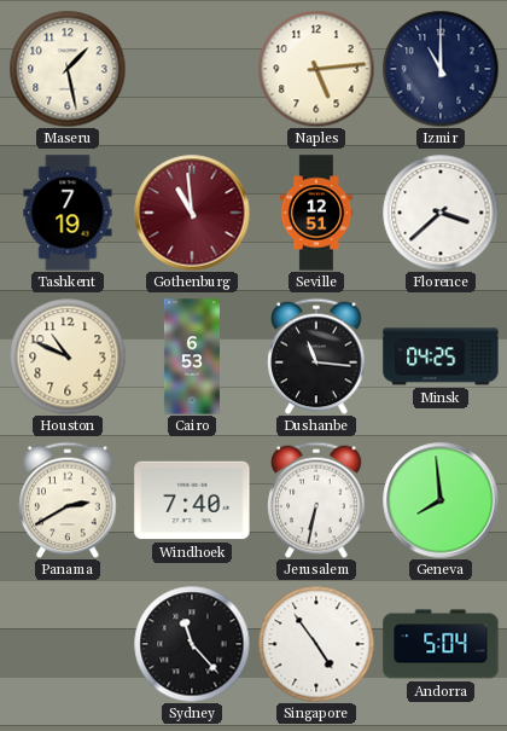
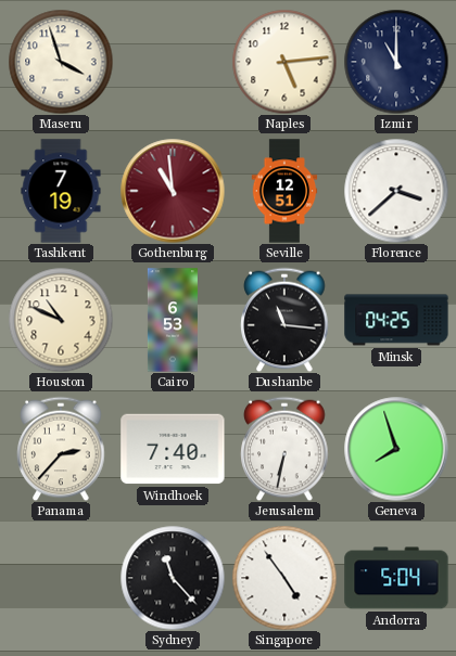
Maseru: 1:28 -> 3:57
Panama: 2:40 -> 2:37
Geneva: 7:59 -> 7:57
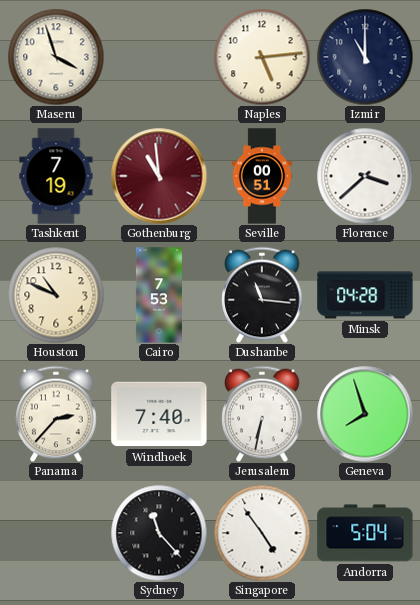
Seville: 12:51 -> 00:51
Cairo: 6:53 -> 7:53
Minsk: 04:25 -> 04:28
